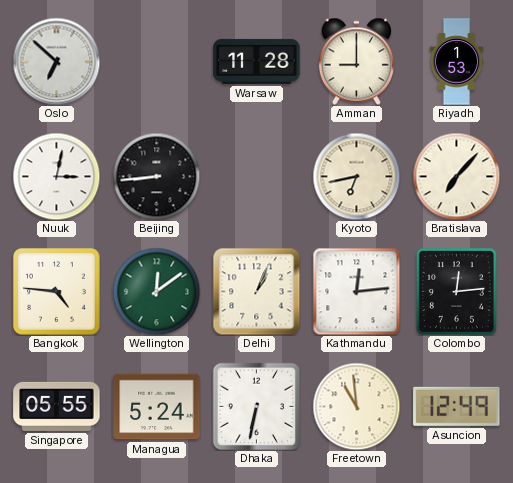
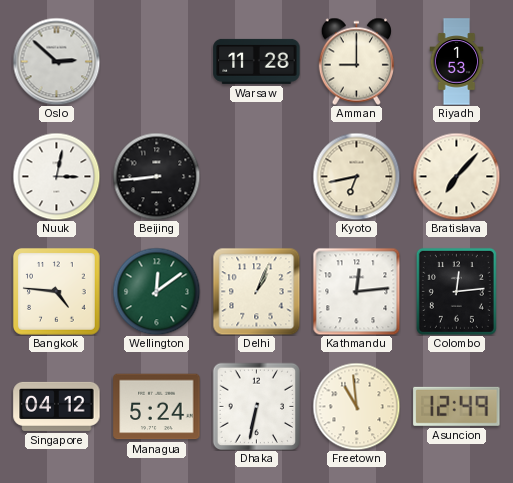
Oslo: 6:52 -> 2:52
Singapore: 05:55 -> 04:12
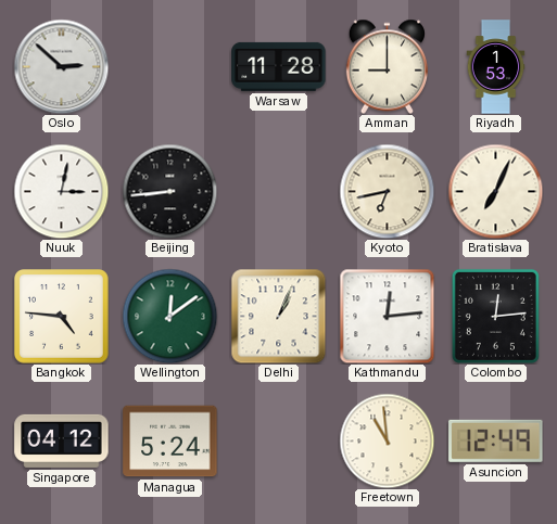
Bratislava: 7:07 -> 7:04
Dhaka: 6:32 -> none
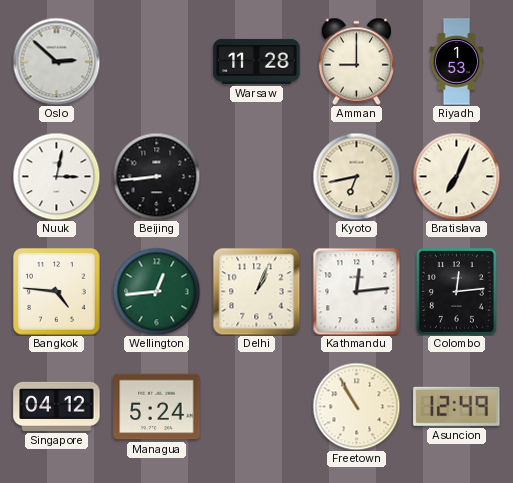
Wellington: 12:09 -> 12:44
Freetown: 10:59 -> 10:55
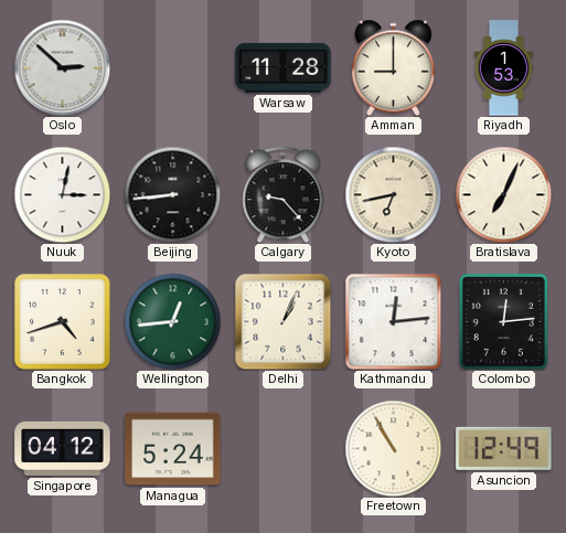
Calgary: none -> 9:23
Bangkok: 4:46 -> 4:42
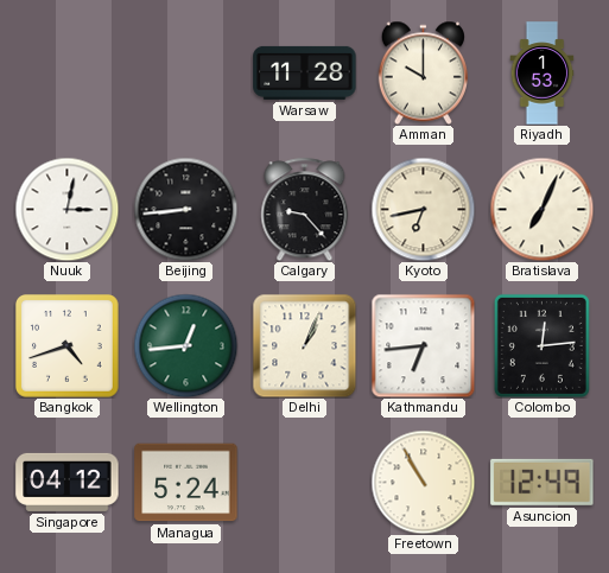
Oslo: 2:52 -> none
Amman: 9:00 -> 10:00
Kathmandu: 12:14 -> 6:44
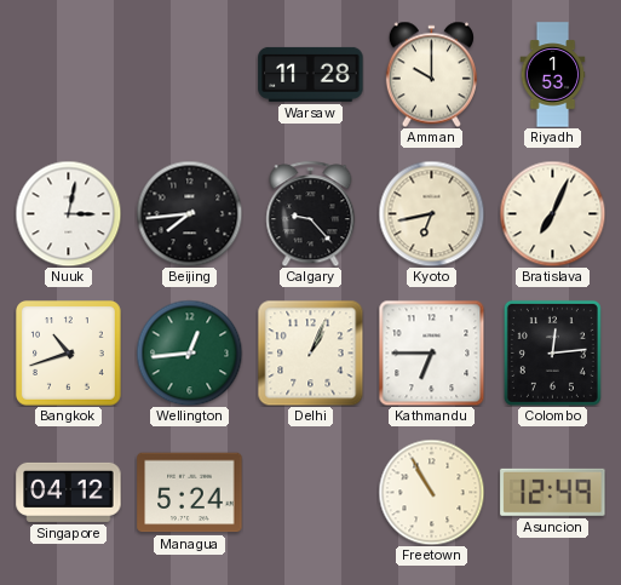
Beijing: 8:44 -> 7:44
Bangkok: 4:42 -> 10:42
Kathmandu: 6:44 -> 6:45
